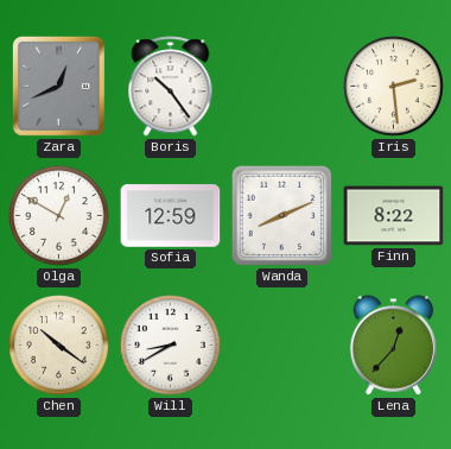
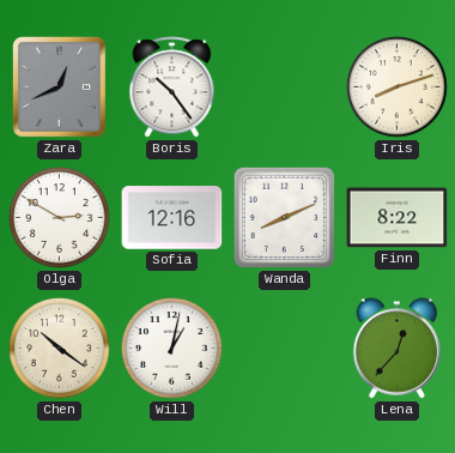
Iris: 2:29 -> 8:12
Olga: 12:50 -> 2:50
Sofia: 12:59 -> 12:16
Will: 8:40 -> 1:02
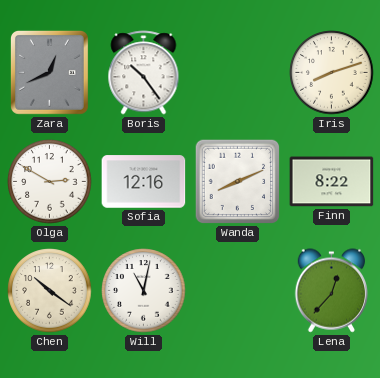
Will: 1:02 -> 11:02
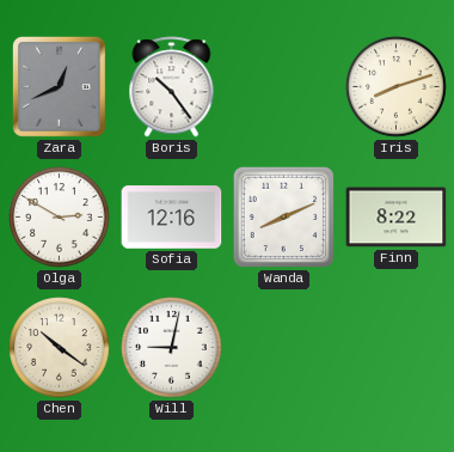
Will: 11:02 -> 9:02
Lena: 12:37 -> none
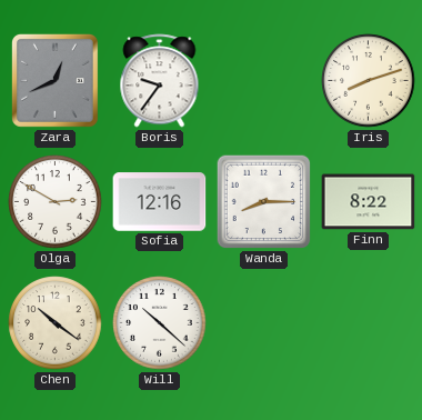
Boris: 10:24 -> 9:36
Wanda: 8:11 -> 8:15
Will: 9:02 -> 10:22
